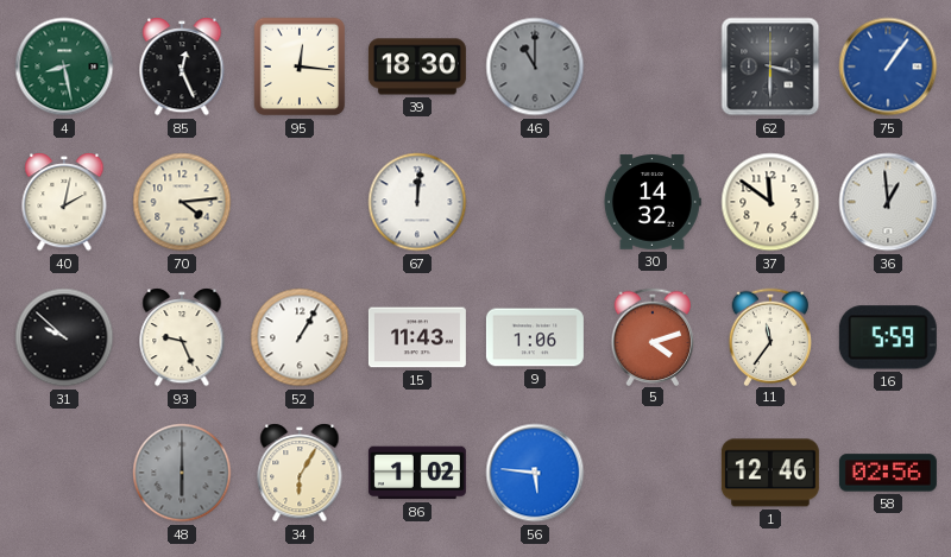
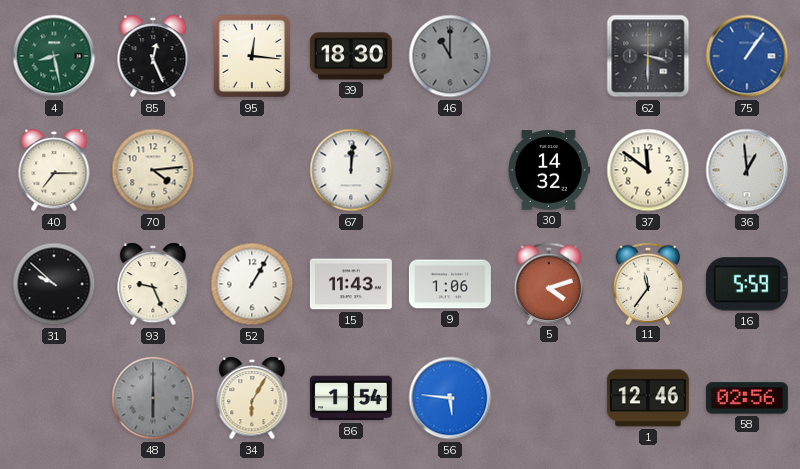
40: 2:02 -> 7:15
86: 1:02 -> 1:54
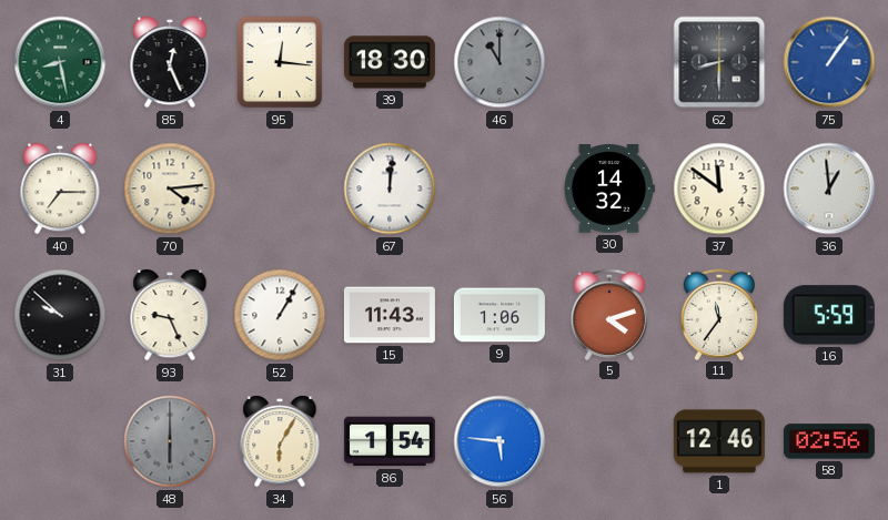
62: 3:30 -> 8:30
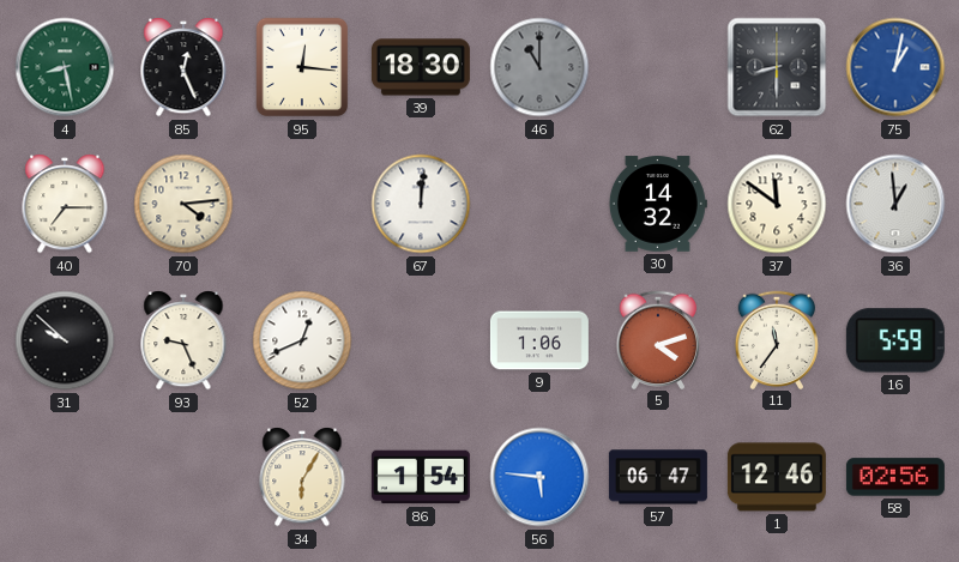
75: 1:06 -> 1:02
52: 1:05 -> 12:41
15: 11:43 -> none
48: 6:00 -> none
57: none -> 06:47
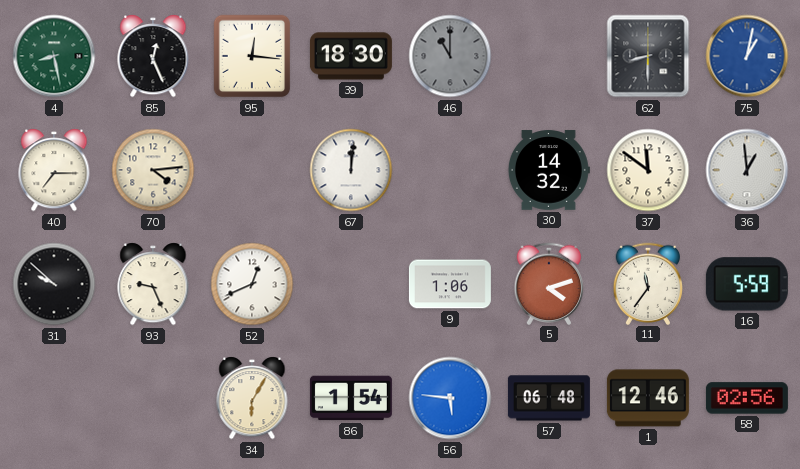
57: 06:47 -> 06:48
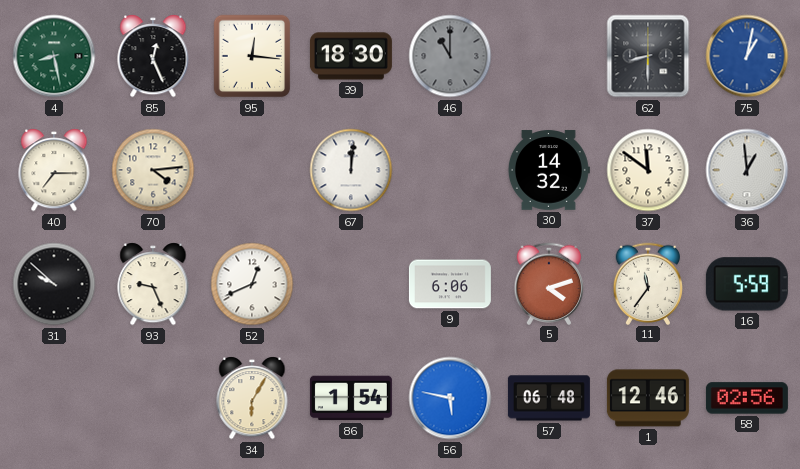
9: 1:06 -> 6:06
56: 5:46 -> 5:47
